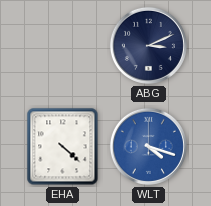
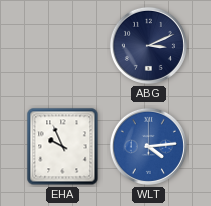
EHA: 4:22 -> 9:56
WLT: 4:18 -> 4:14
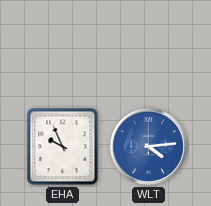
ABG: 3:11 -> none
